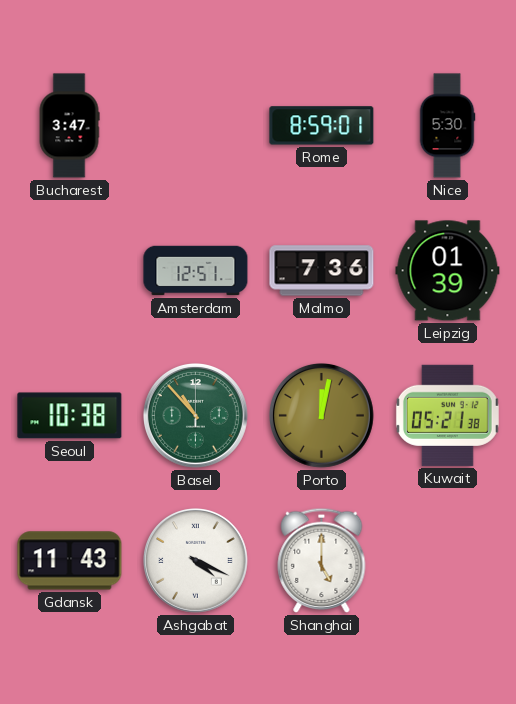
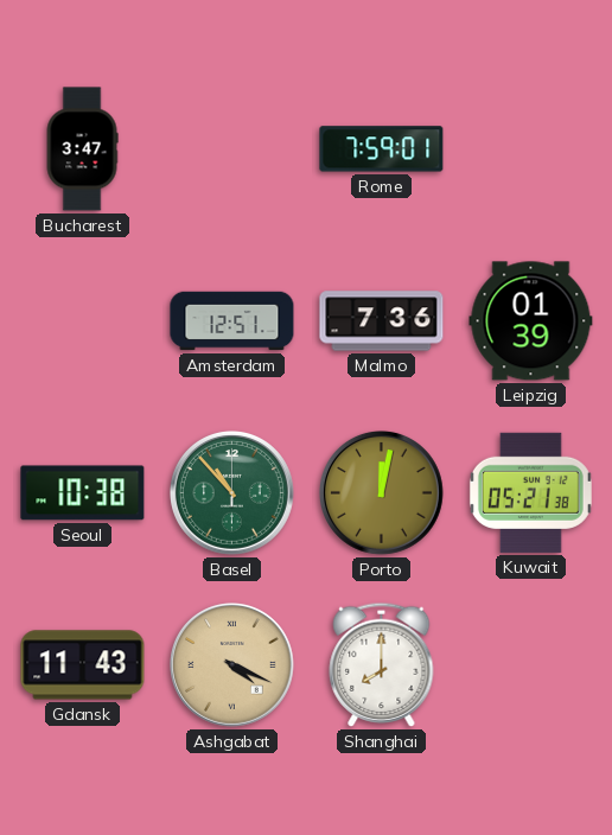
Rome: 8:59 -> 7:59
Nice: 5:30 -> none
Ashgabat dial: white -> champagne
Shanghai: 5:00 -> 8:00
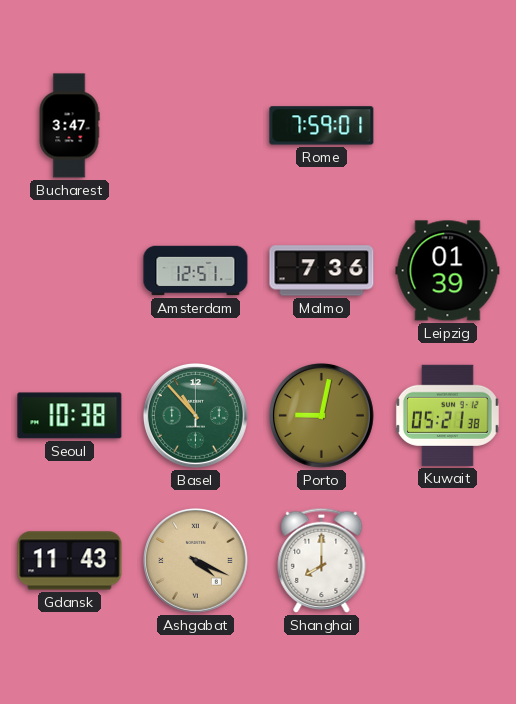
Porto: 12:02 -> 9:02
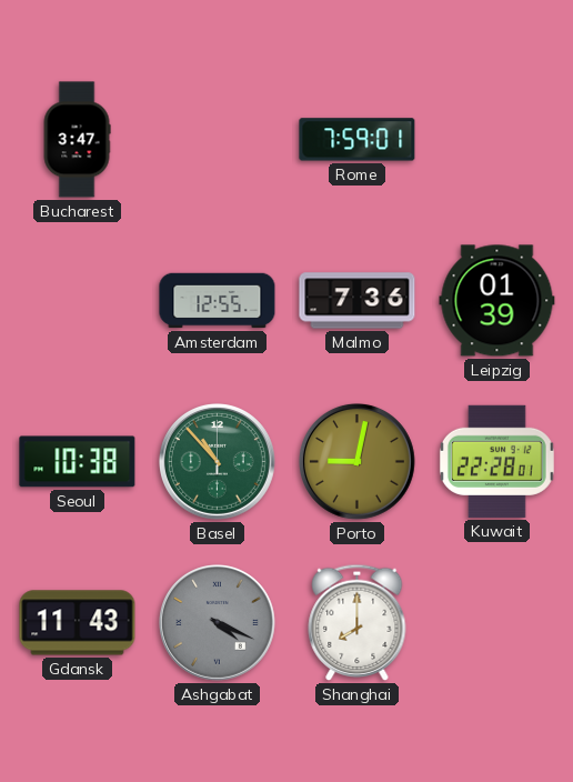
Amsterdam: 12:51 -> 12:55
Kuwait: 05:21 -> 22:28
Ashgabat dial: champagne -> grey
